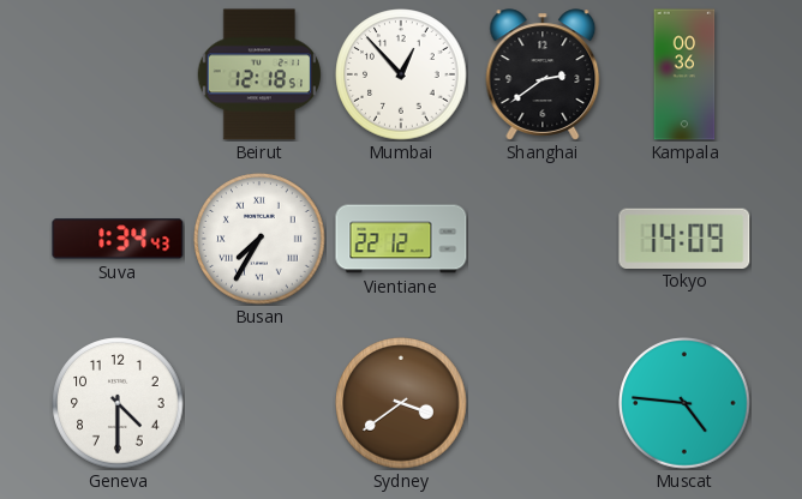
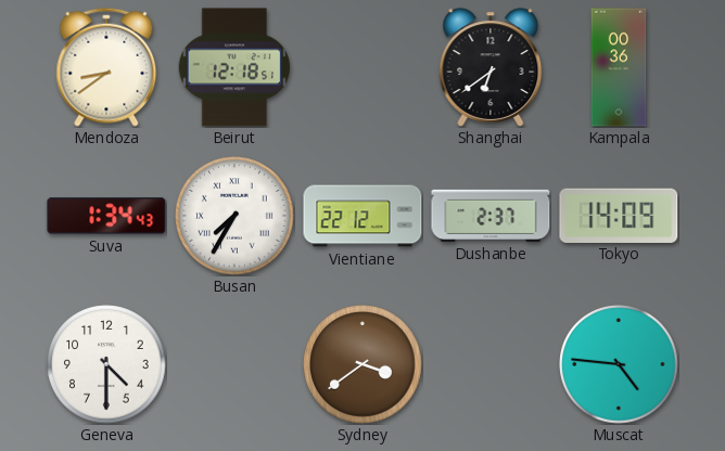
Mendoza: none -> 8:39
Mumbai: 12:53 -> none
Shanghai: 2:39 -> 6:39
Dushanbe: none -> 2:37
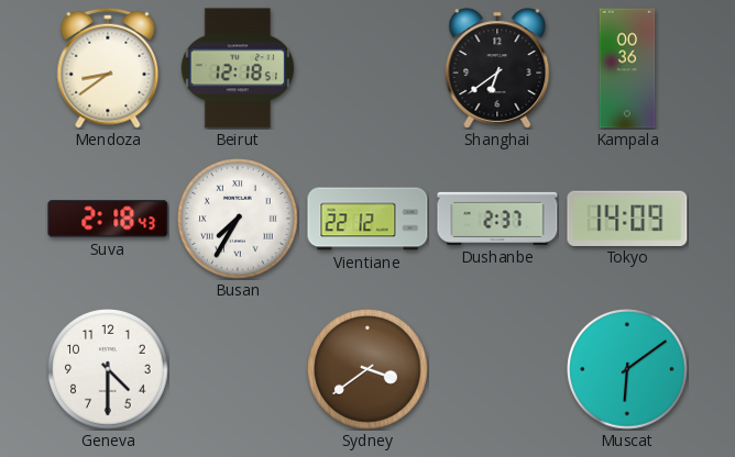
Suva: 1:34 -> 2:18
Muscat: 4:46 -> 6:09
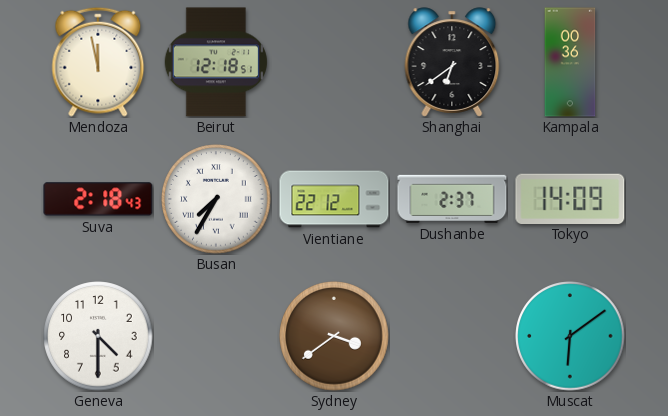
Mendoza: 8:39 -> 11:58
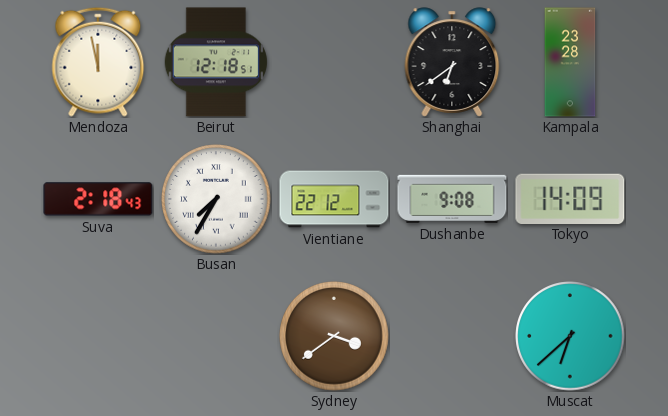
Kampala: 00:36 -> 23:28
Dushanbe: 2:37 -> 9:08
Geneva: 4:30 -> none
Muscat: 6:09 -> 6:38
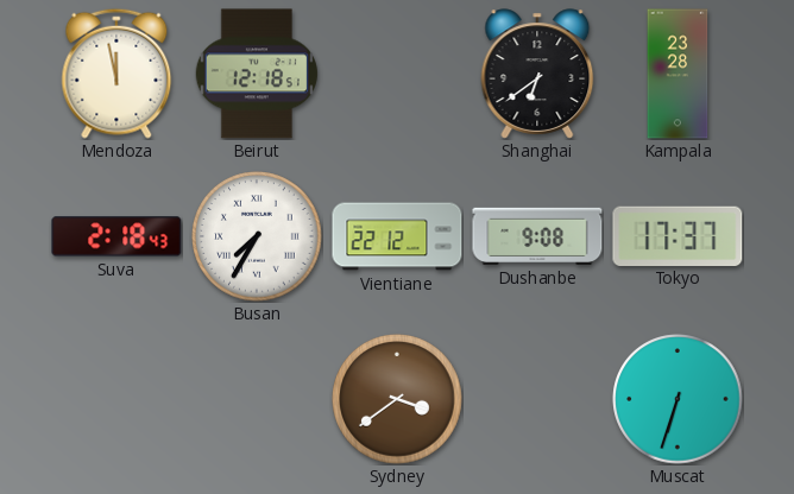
Tokyo: 14:09 -> 17:37
Muscat: 6:38 -> 6:33
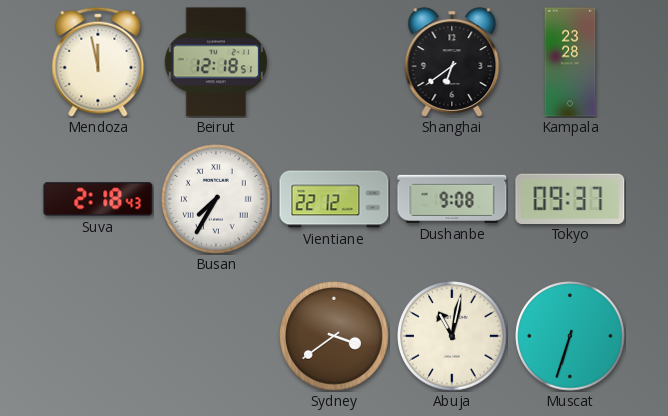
Tokyo: 17:37 -> 09:37
Abuja: none -> 11:02
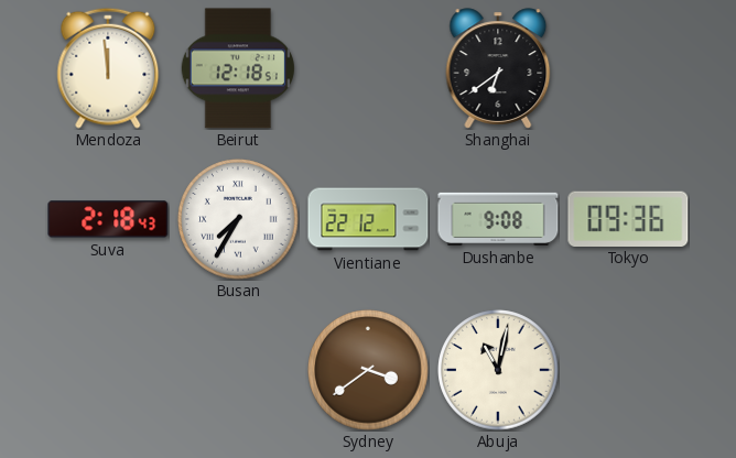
Mendoza: 11:58 -> 11:59
Kampala: 23:28 -> none
Tokyo: 09:37 -> 09:36
Muscat: 6:33 -> none
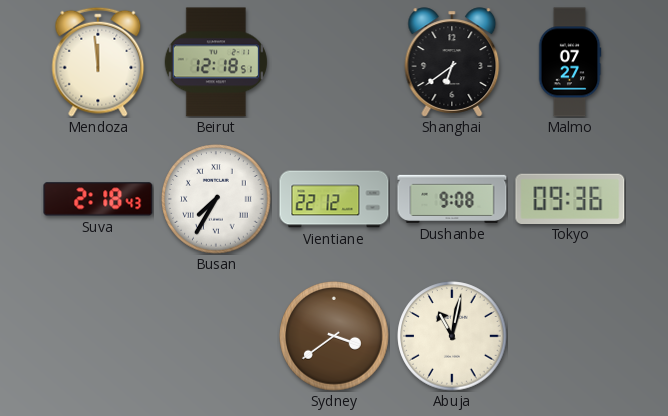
Malmo: none -> 07:27
